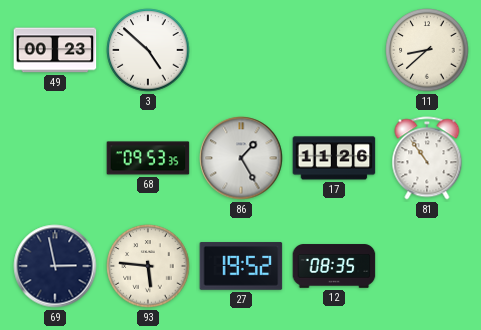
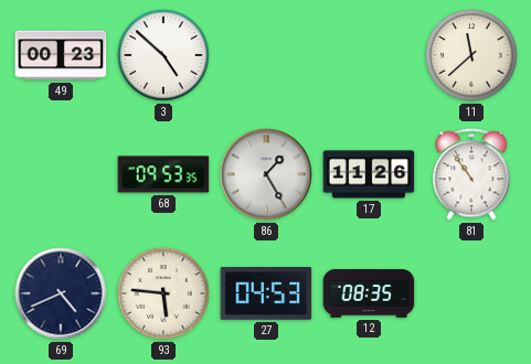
11: 8:38 -> 11:38
69: 2:58 -> 4:41
27: 19:52 -> 04:53
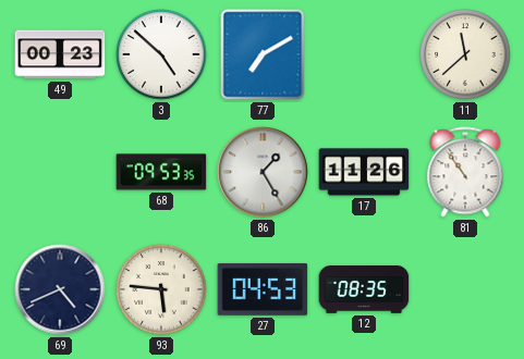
77: none -> 7:10
